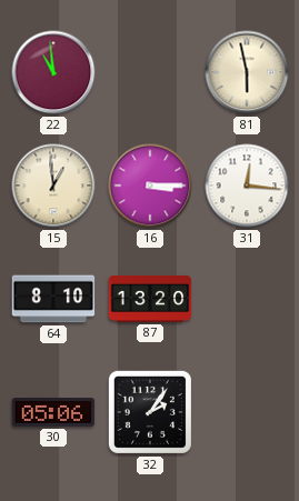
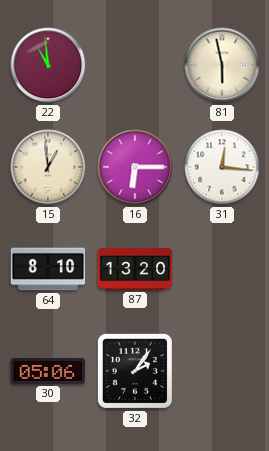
16: 3:15 -> 6:15
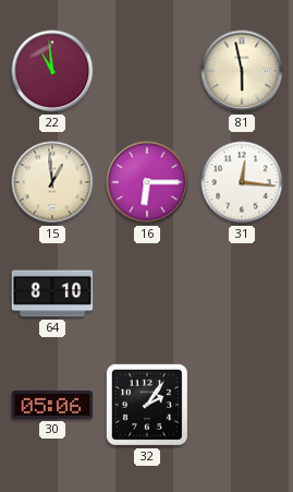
87: 13:20 -> none
